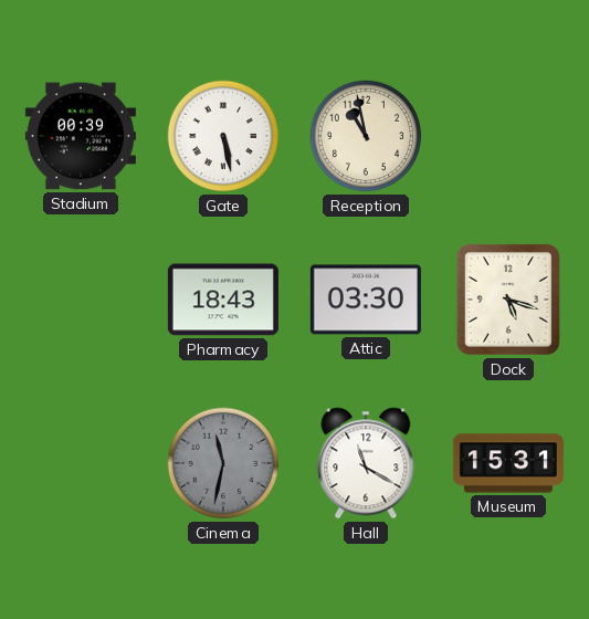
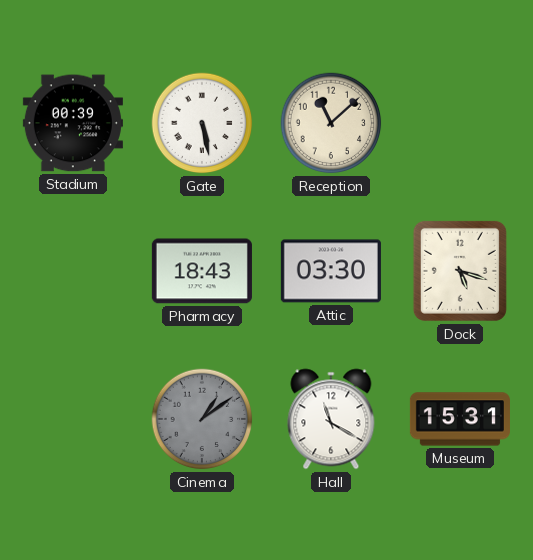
Reception: 10:58 -> 11:08
Cinema: 11:32 -> 1:09
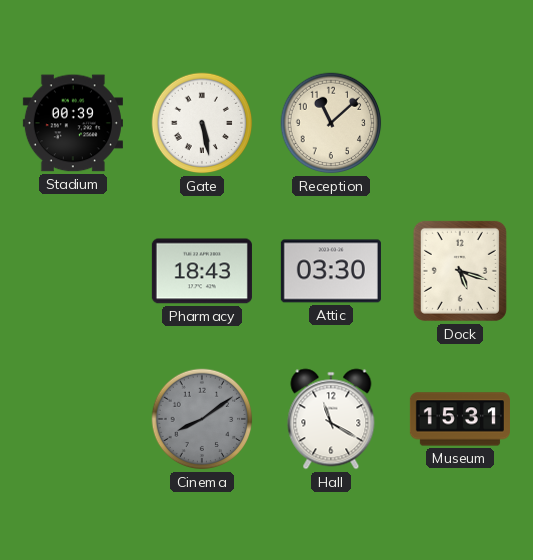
Cinema: 1:09 -> 8:09
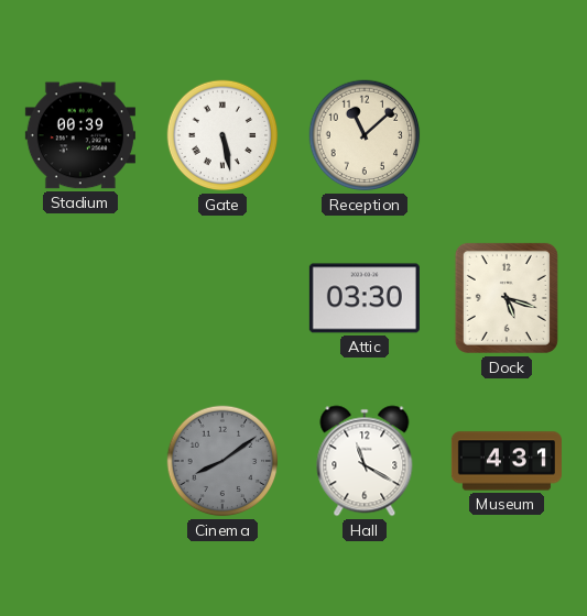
Pharmacy: 18:43 -> none
Museum: 15:31 -> 4:31
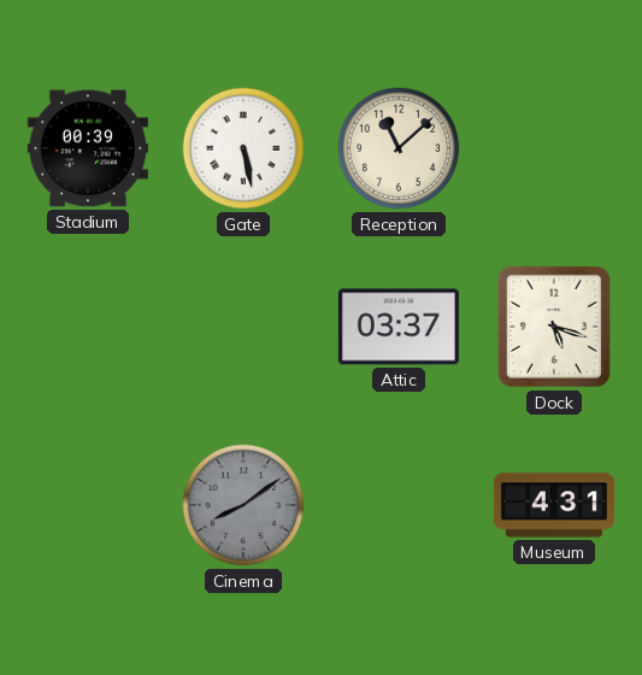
Attic: 03:30 -> 03:37
Hall: 11:20 -> none
